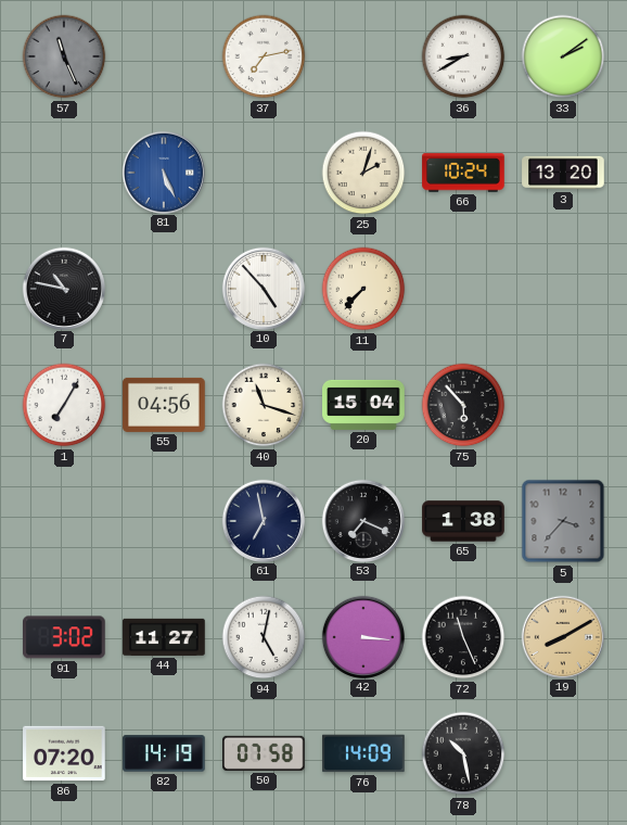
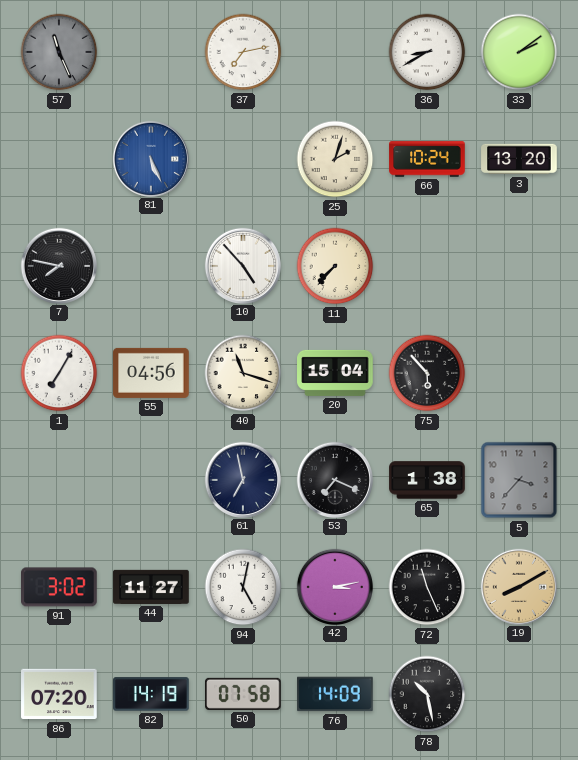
7: 10:47 -> 7:47
42: 3:16 -> 3:13
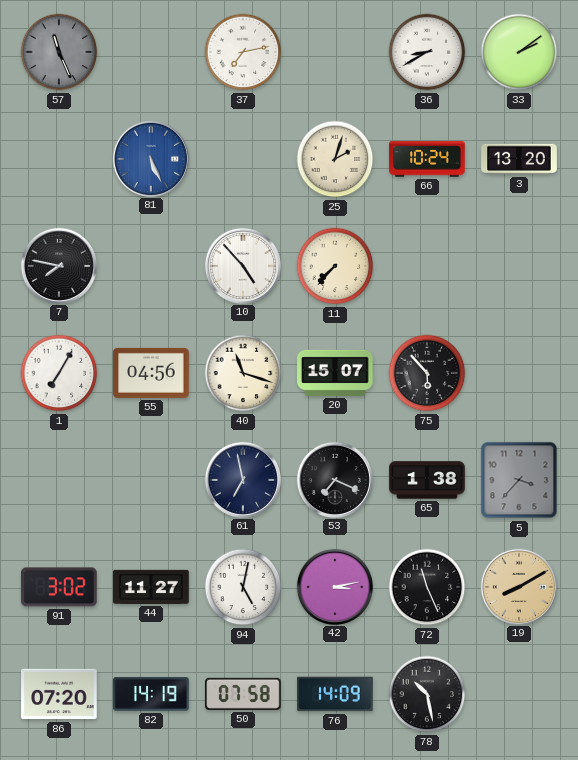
20: 15:04 -> 15:07
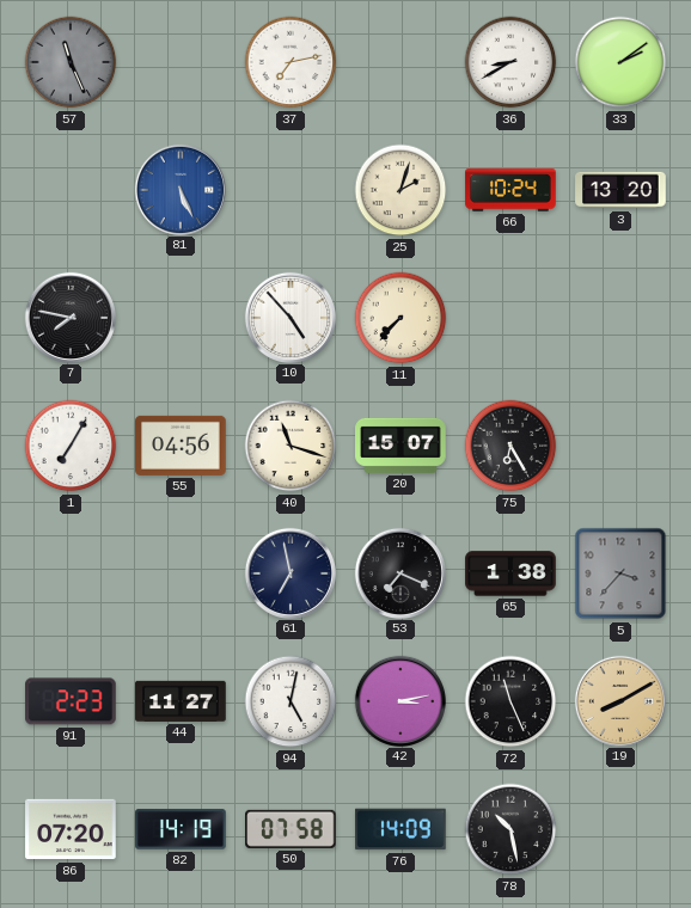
75: 5:53 -> 6:25
91: 3:02 -> 2:23
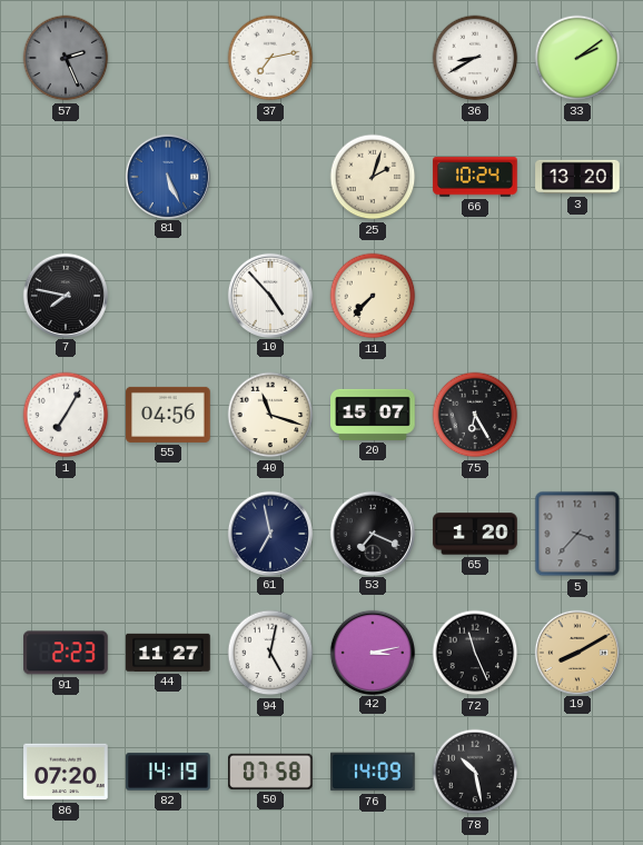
57: 11:26 -> 2:26
65: 1:38 -> 1:20
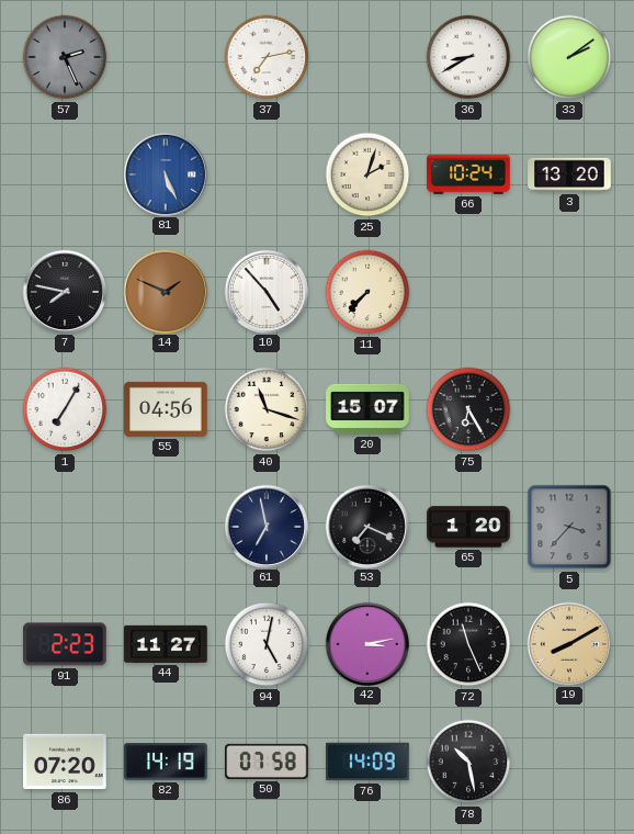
14: none -> 1:49
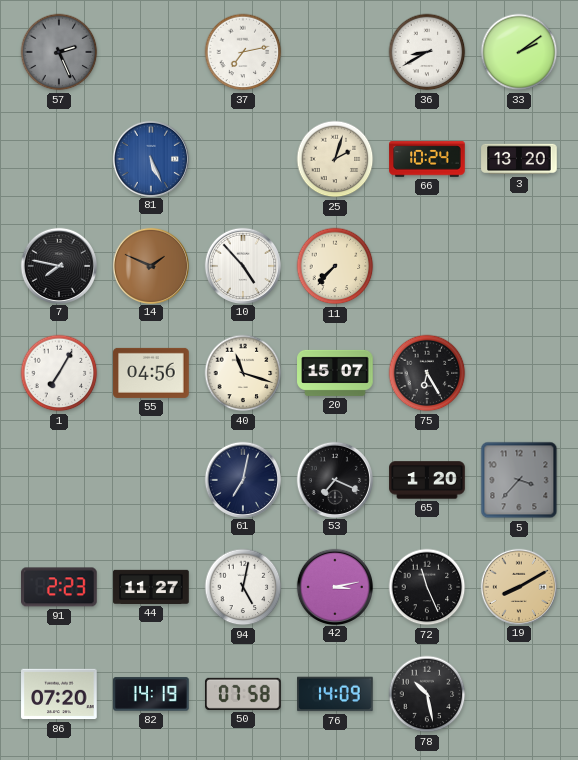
61: 6:58 -> 7:02
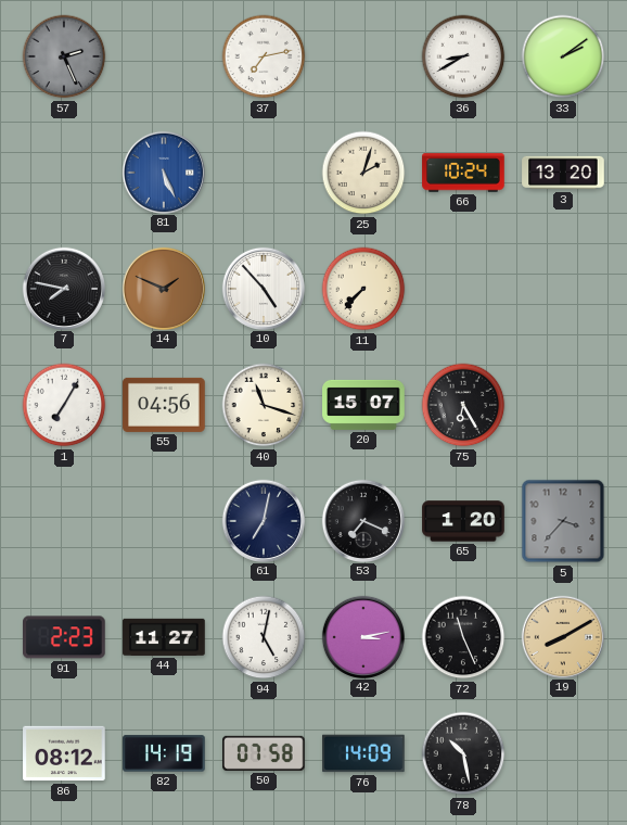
86: 07:20 -> 08:12
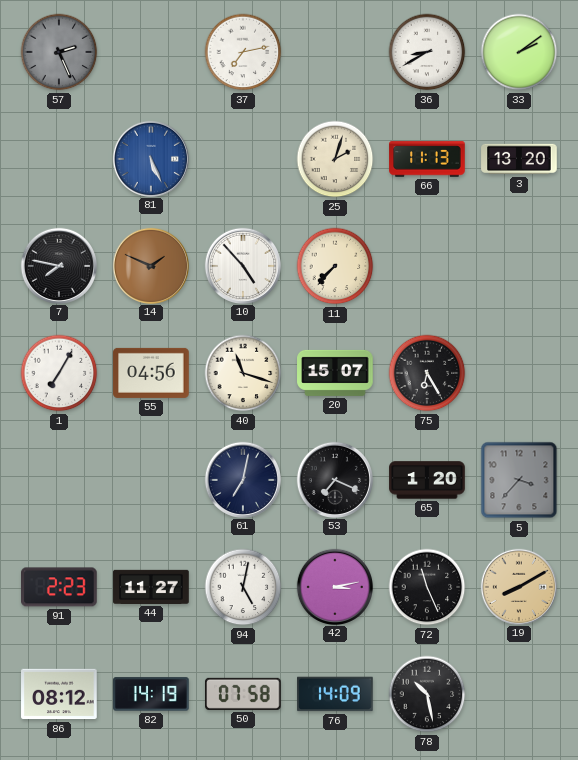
66: 10:24 -> 11:13
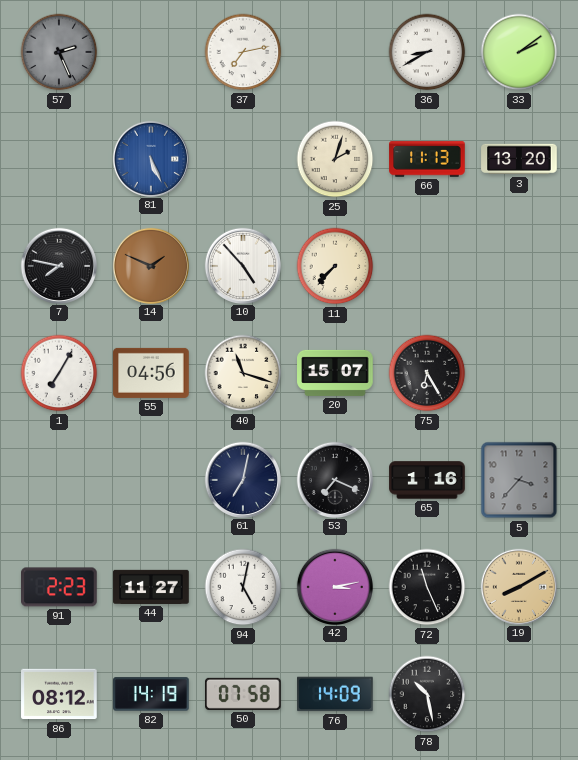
65: 1:20 -> 1:16
